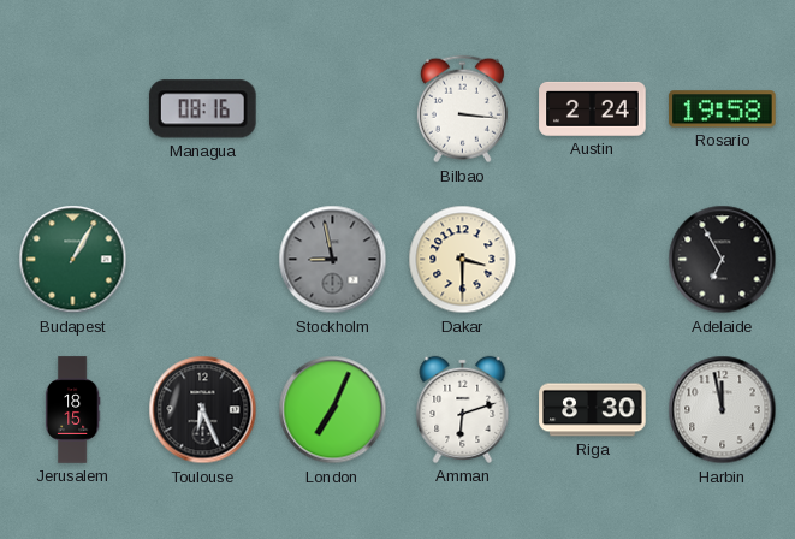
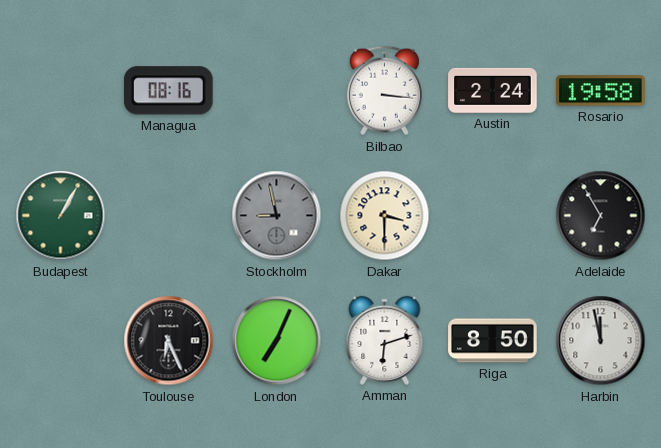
Jerusalem: 18:15 -> none
Riga: 8:30 -> 8:50
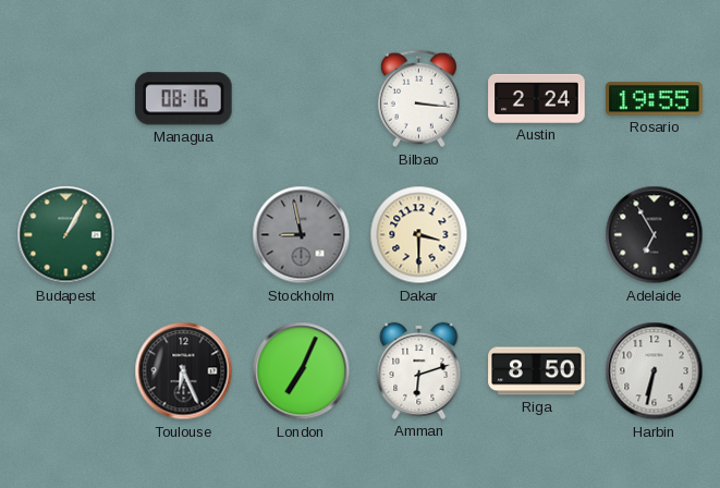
Rosario: 19:58 -> 19:55
Harbin: 11:58 -> 6:32
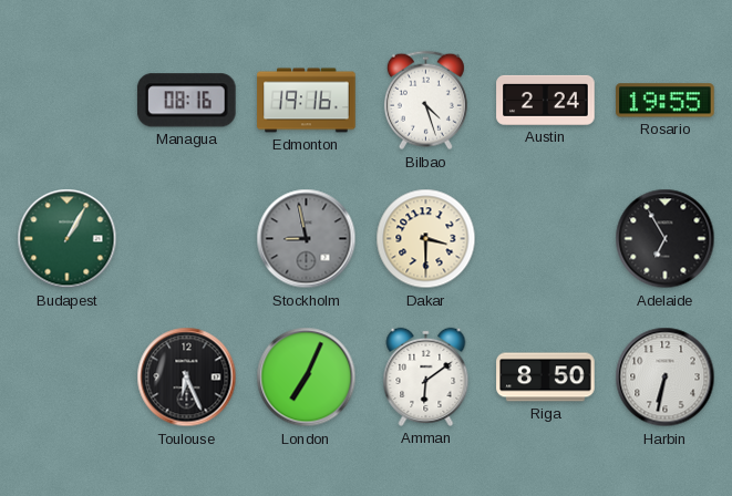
Edmonton: none -> 19:16
Bilbao: 3:16 -> 4:27
Amman: 6:12 -> 6:09
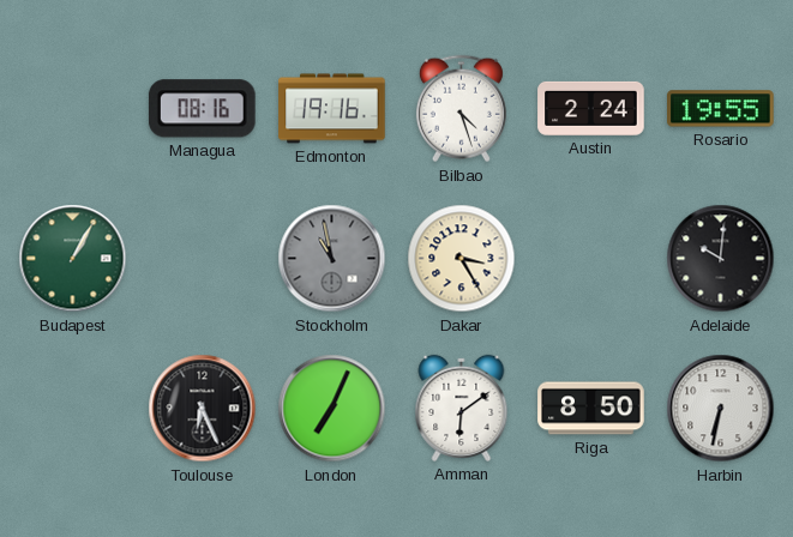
Stockholm: 8:58 -> 10:58
Dakar: 3:30 -> 3:25
Adelaide: 6:55 -> 10:01
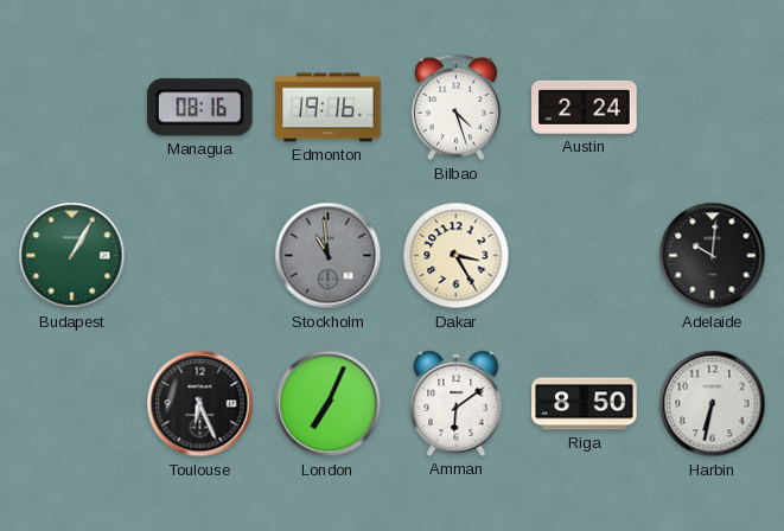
Rosario: 19:55 -> none
Stockholm: 10:58 -> 10:59
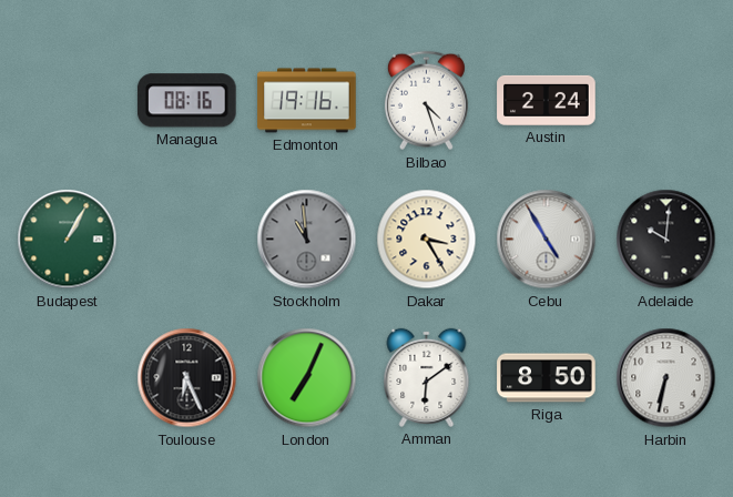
Cebu: none -> 4:55
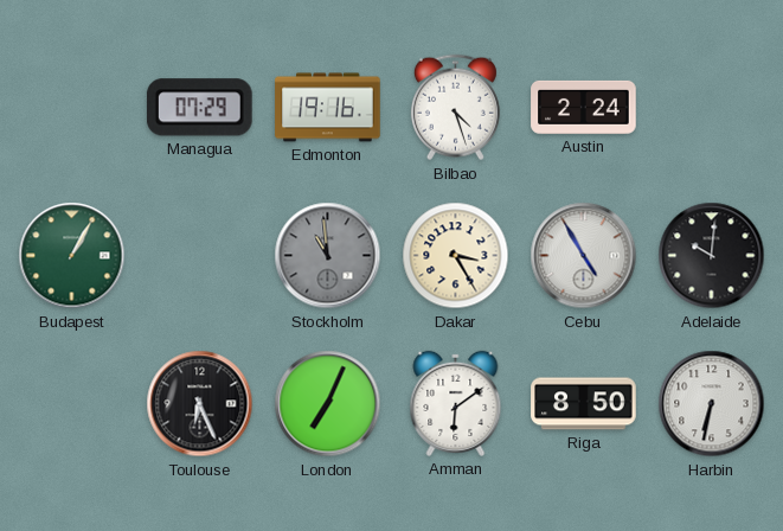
Managua: 08:16 -> 07:29
